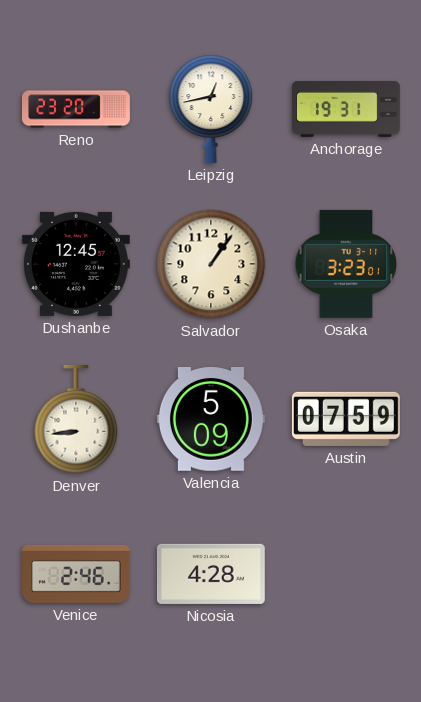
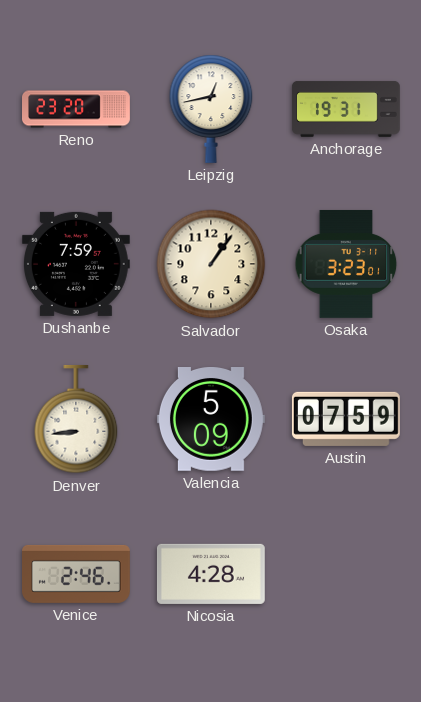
Dushanbe: 12:45 -> 7:59
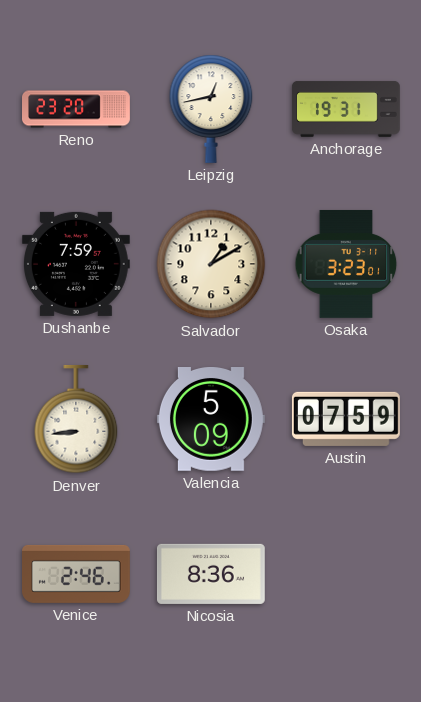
Salvador: 1:06 -> 1:10
Nicosia: 4:28 -> 8:36
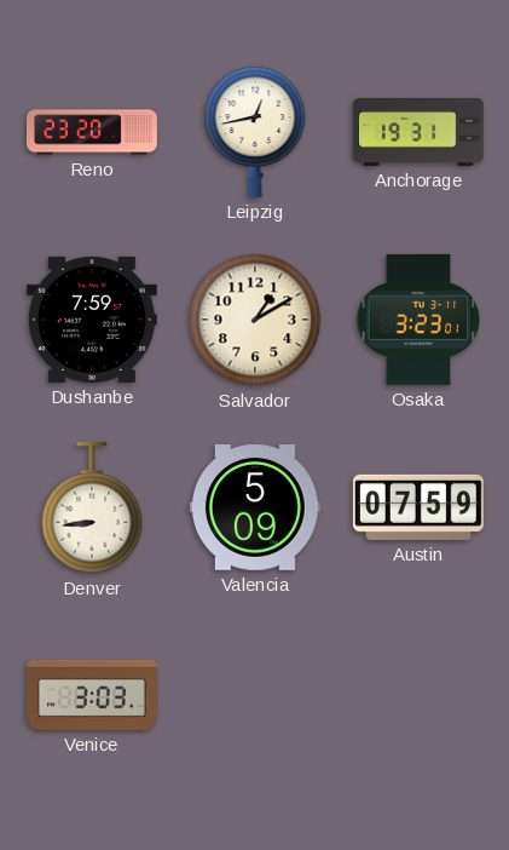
Venice: 2:46 -> 3:03
Nicosia: 8:36 -> none
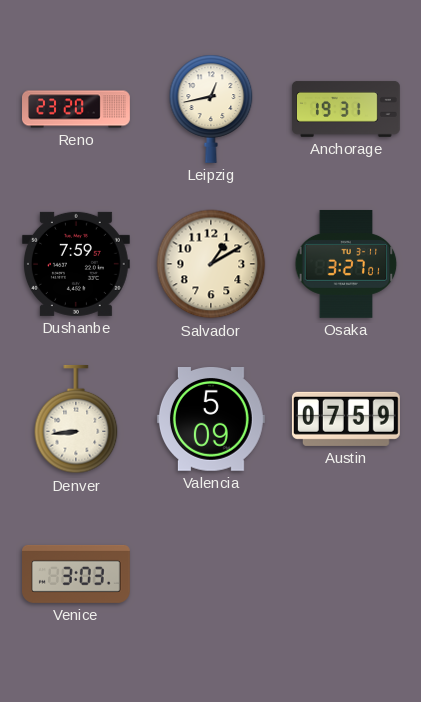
Osaka: 3:23 -> 3:27
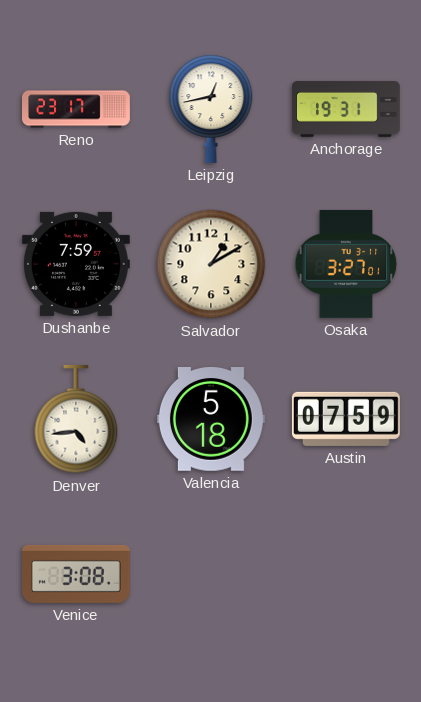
Reno: 23:20 -> 23:17
Denver: 8:44 -> 4:44
Valencia: 5:09 -> 5:18
Venice: 3:03 -> 3:08
